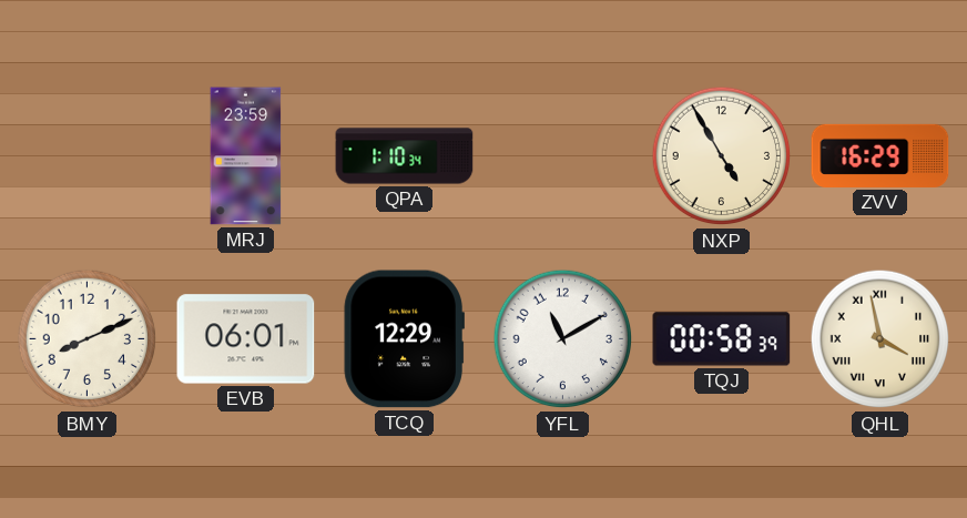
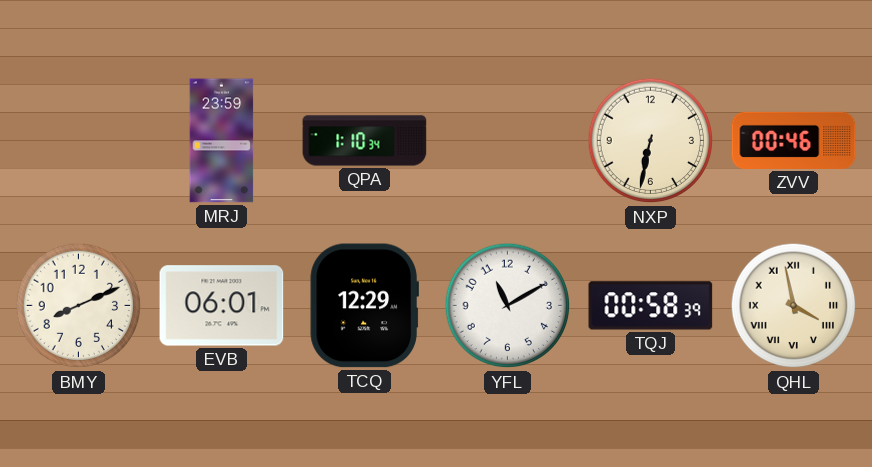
NXP: 4:55 -> 6:32
ZVV: 16:29 -> 00:46
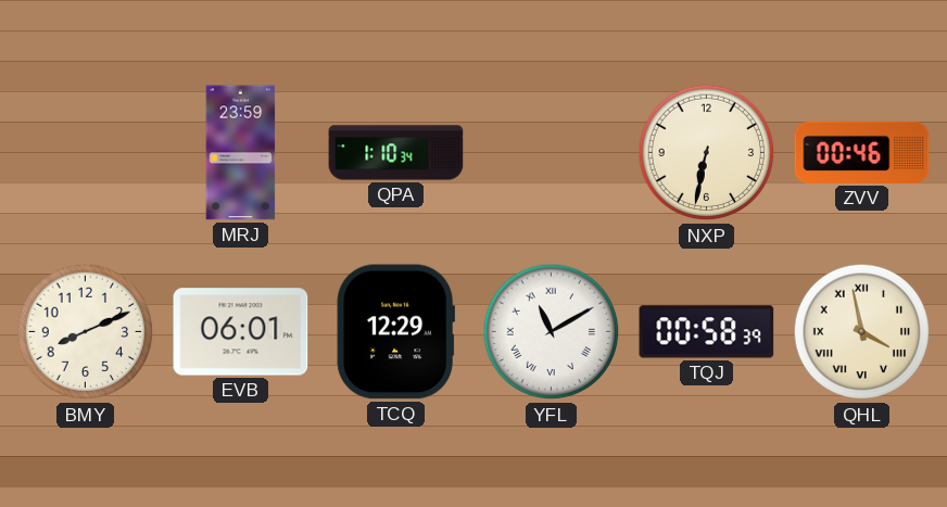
YFL numerals: Arabic -> Roman
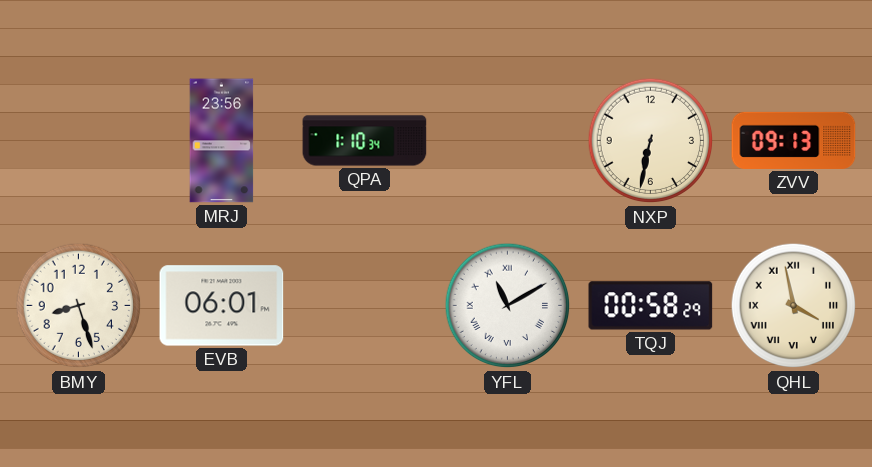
MRJ: 23:59 -> 23:56
ZVV: 00:46 -> 09:13
BMY: 8:11 -> 8:27
TCQ: 12:29 -> none
TQJ: 00:58:39 -> 00:58:29
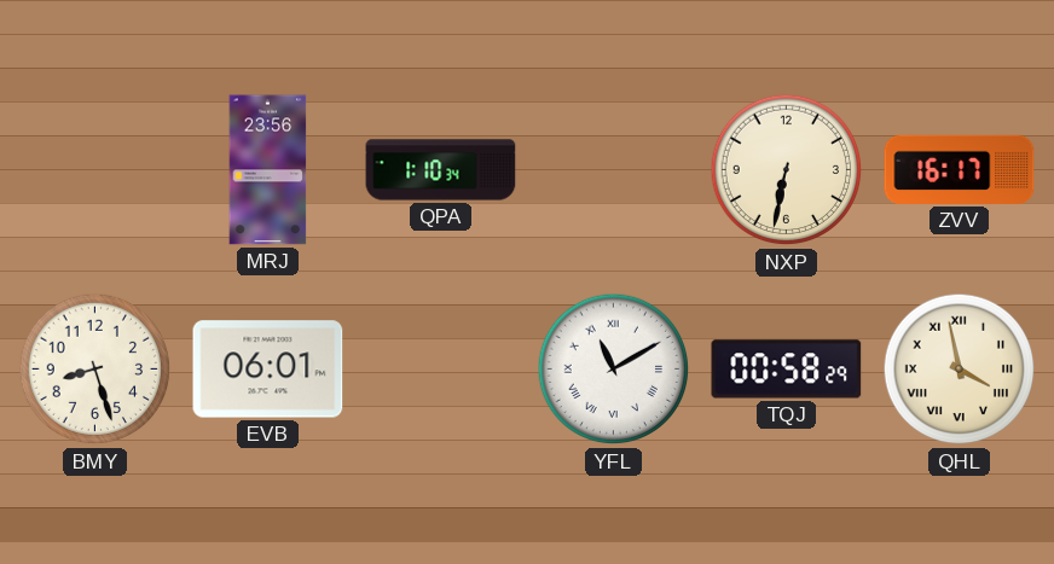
ZVV: 09:13 -> 16:17
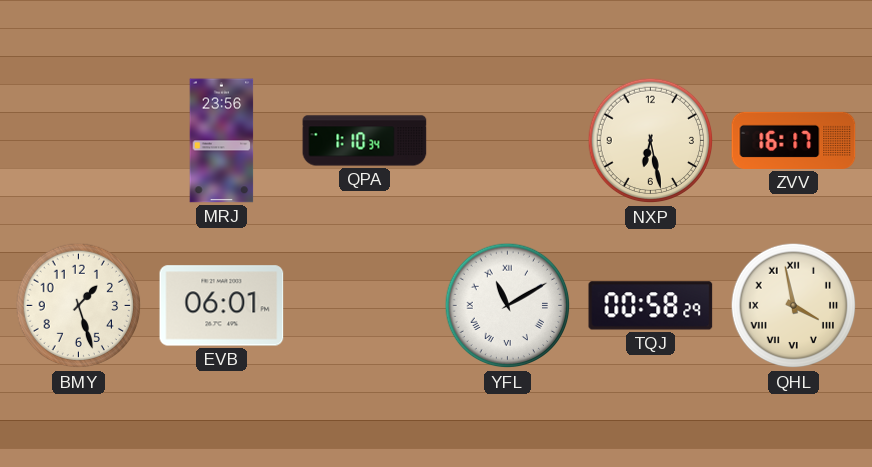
NXP: 6:32 -> 6:28
BMY: 8:27 -> 1:27
